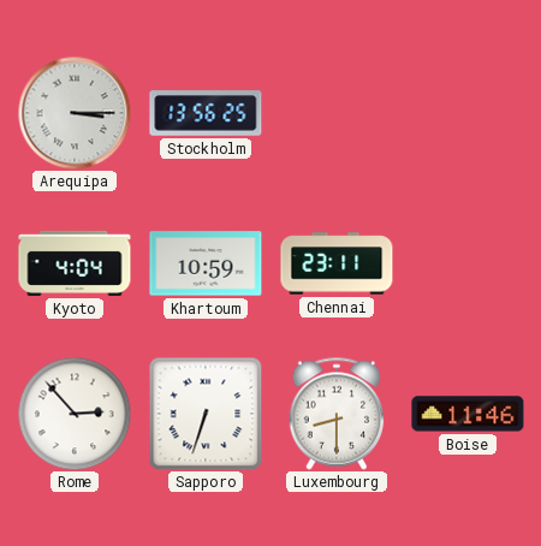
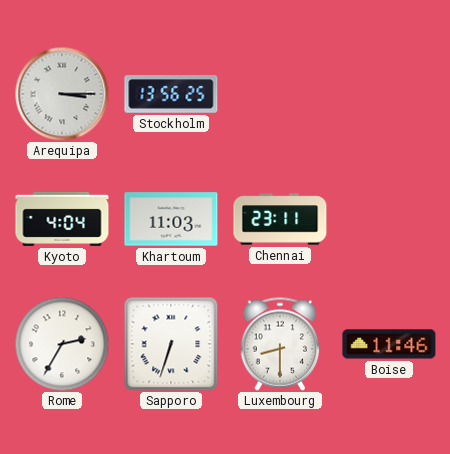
Khartoum: 10:59 -> 11:03
Rome: 2:53 -> 2:35
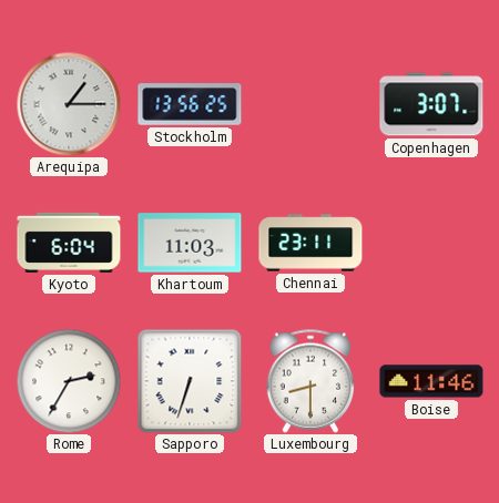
Arequipa: 3:15 -> 1:15
Copenhagen: none -> 3:07
Kyoto: 4:04 -> 6:04
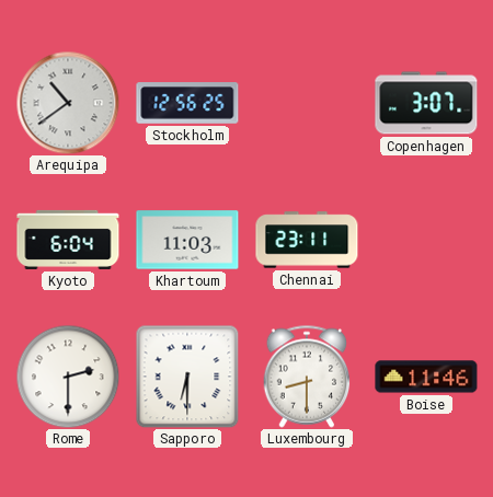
Arequipa: 1:15 -> 10:39
Stockholm: 13:56 -> 12:56
Rome: 2:35 -> 2:30
Sapporo: 6:33 -> 6:30
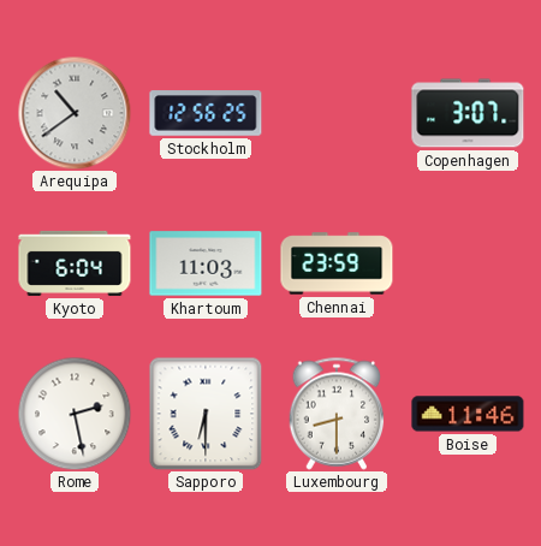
Chennai: 23:11 -> 23:59
Rome: 2:30 -> 2:28
